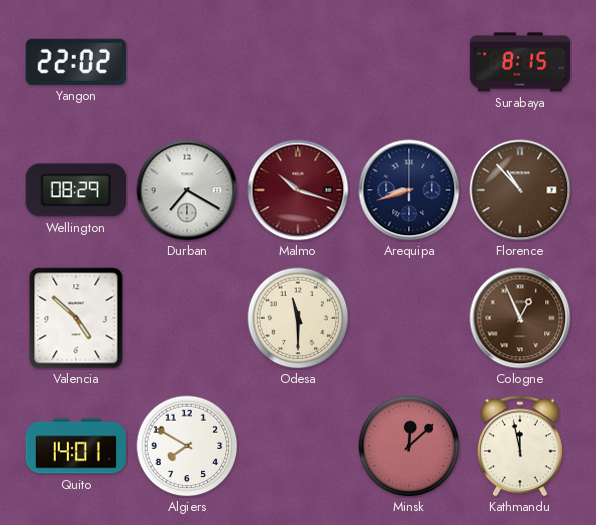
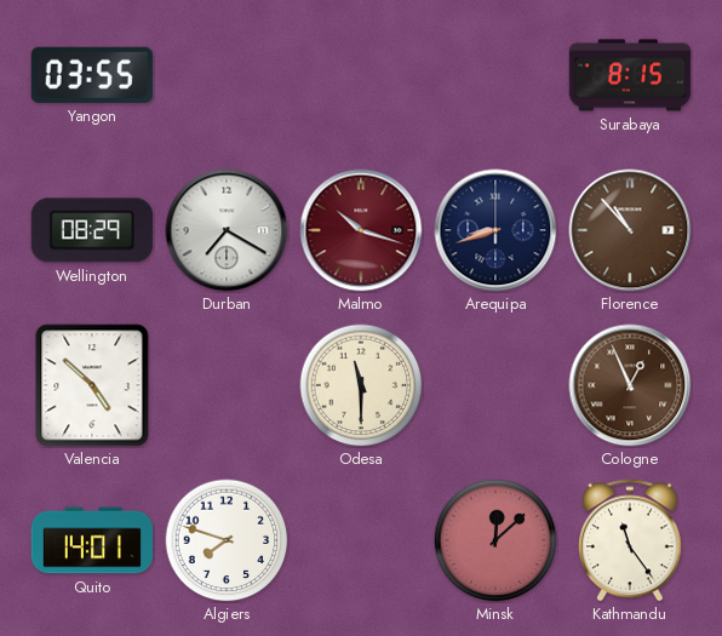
Yangon: 22:02 -> 03:55
Algiers: 7:50 -> 7:48
Kathmandu: 11:58 -> 11:24
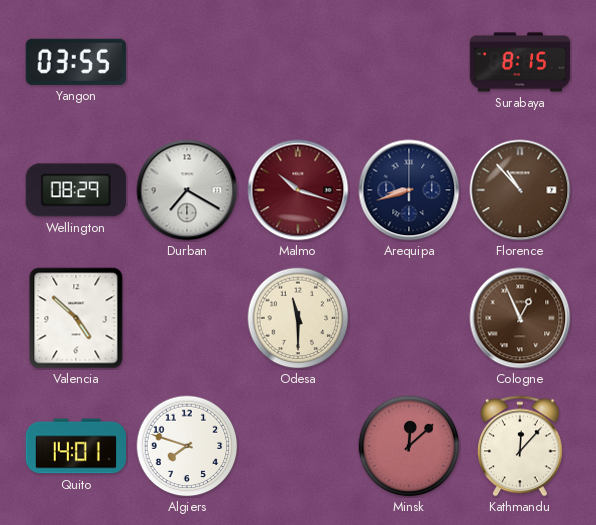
Kathmandu: 11:24 -> 12:07
